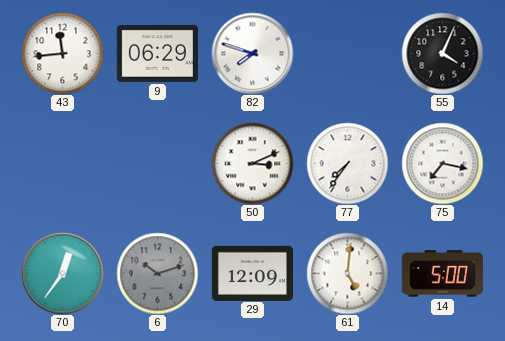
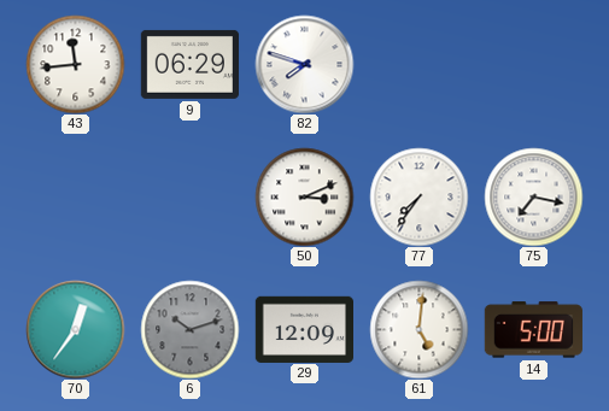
55: 4:04 -> none
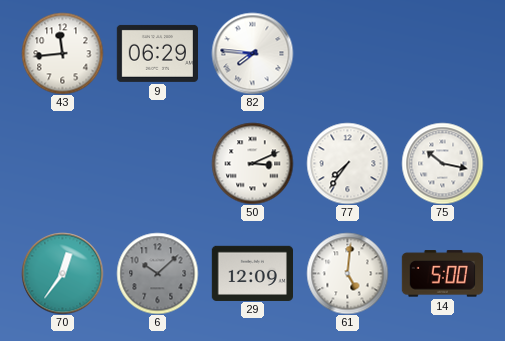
82: 7:48 -> 7:46
75: 7:17 -> 10:17
6: 10:12 -> 10:08
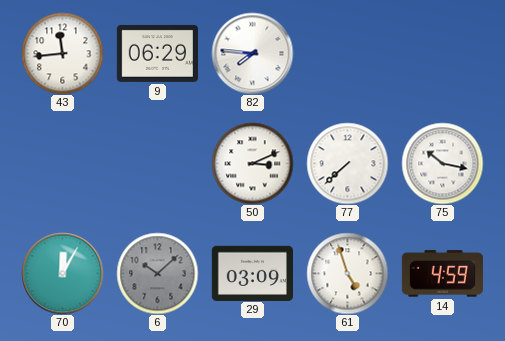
77: 7:36 -> 7:38
70: 12:36 -> 12:05
29: 12:09 -> 03:09
61: 5:01 -> 4:57
14: 5:00 -> 4:59
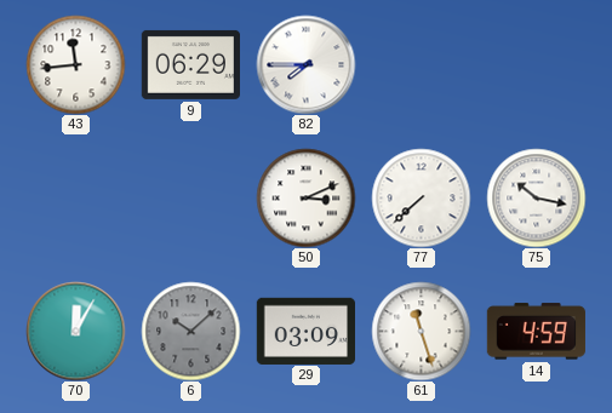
82: 7:46 -> 7:45
61: 4:57 -> 11:27
